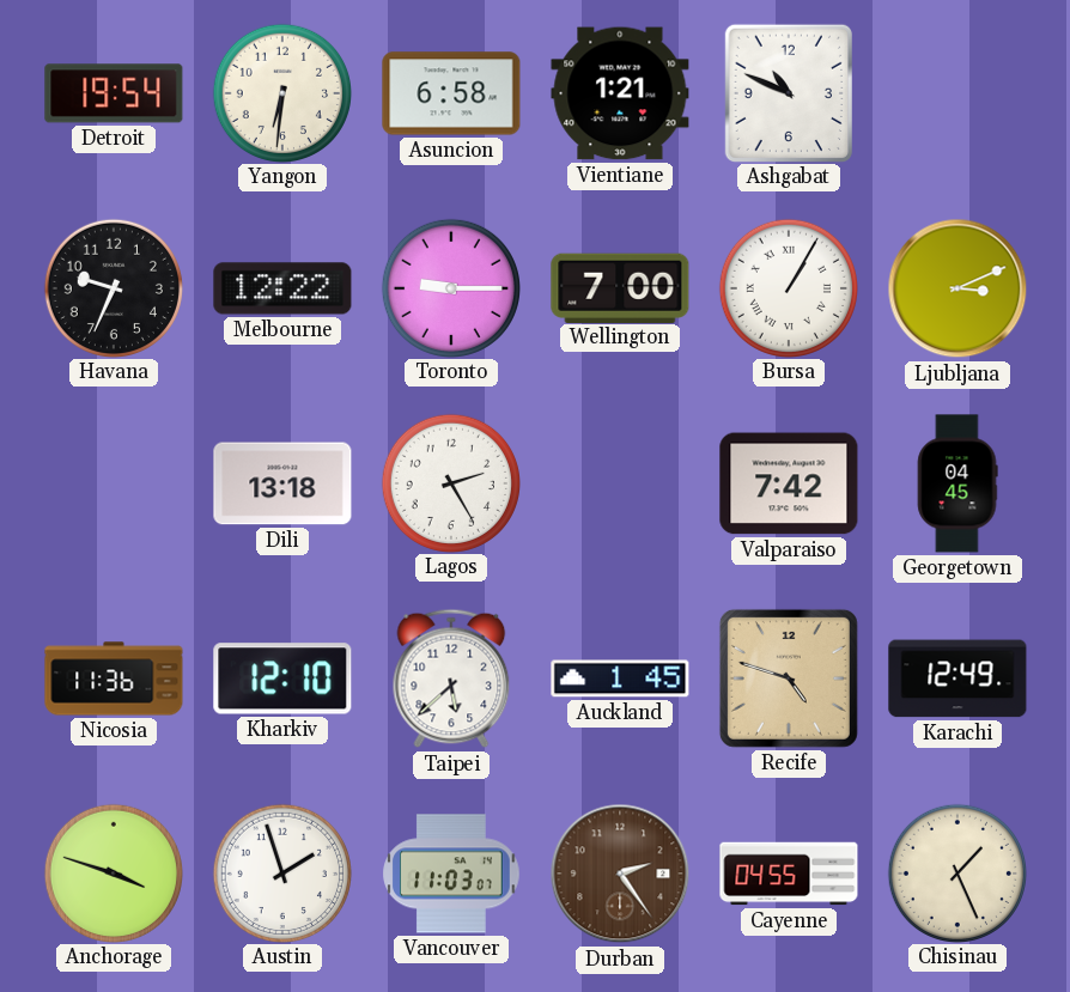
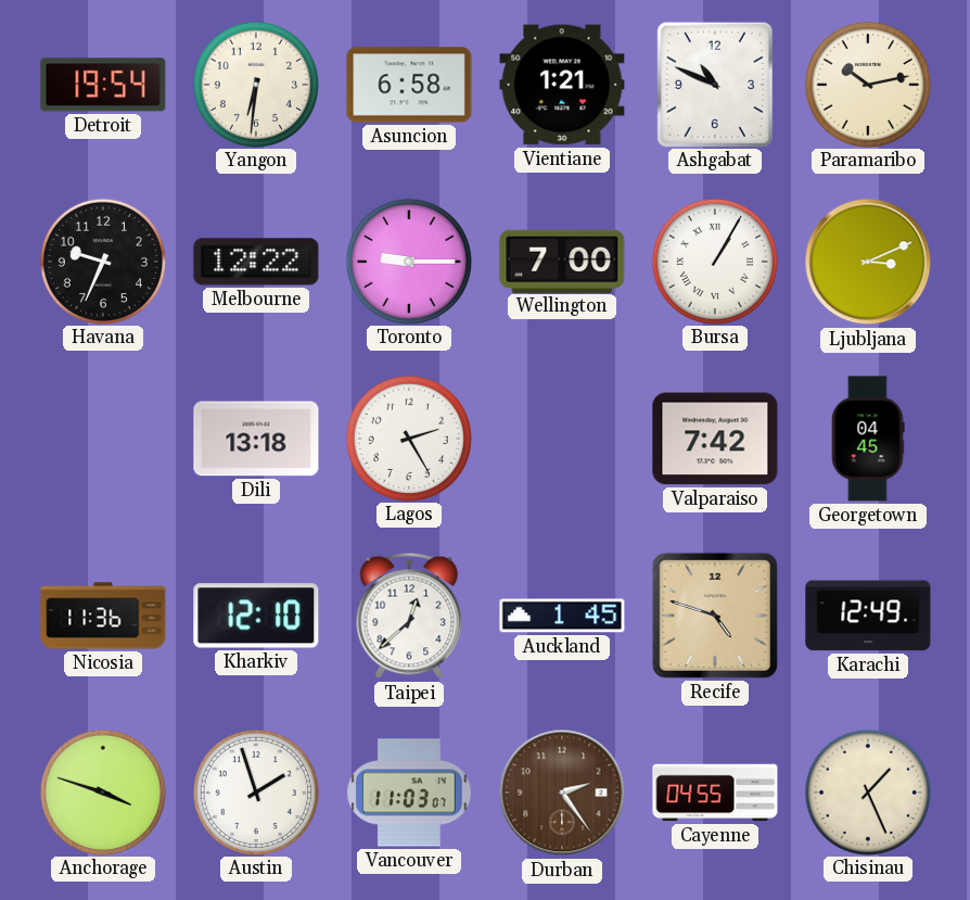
Paramaribo: none -> 10:13
Taipei: 5:38 -> 12:38
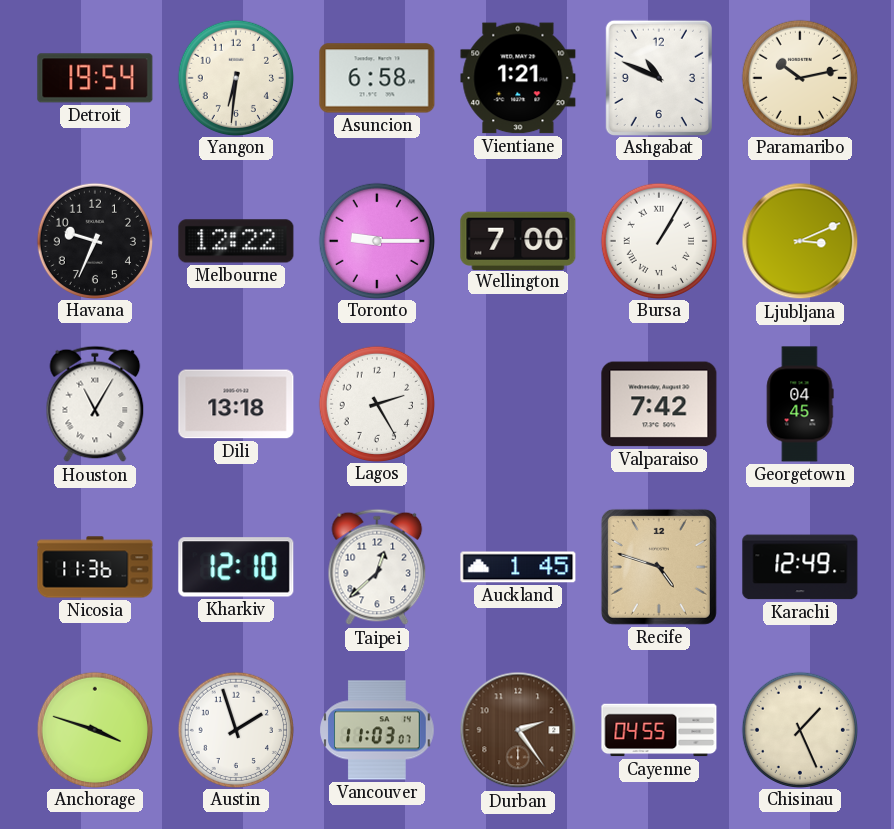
Houston: none -> 11:05
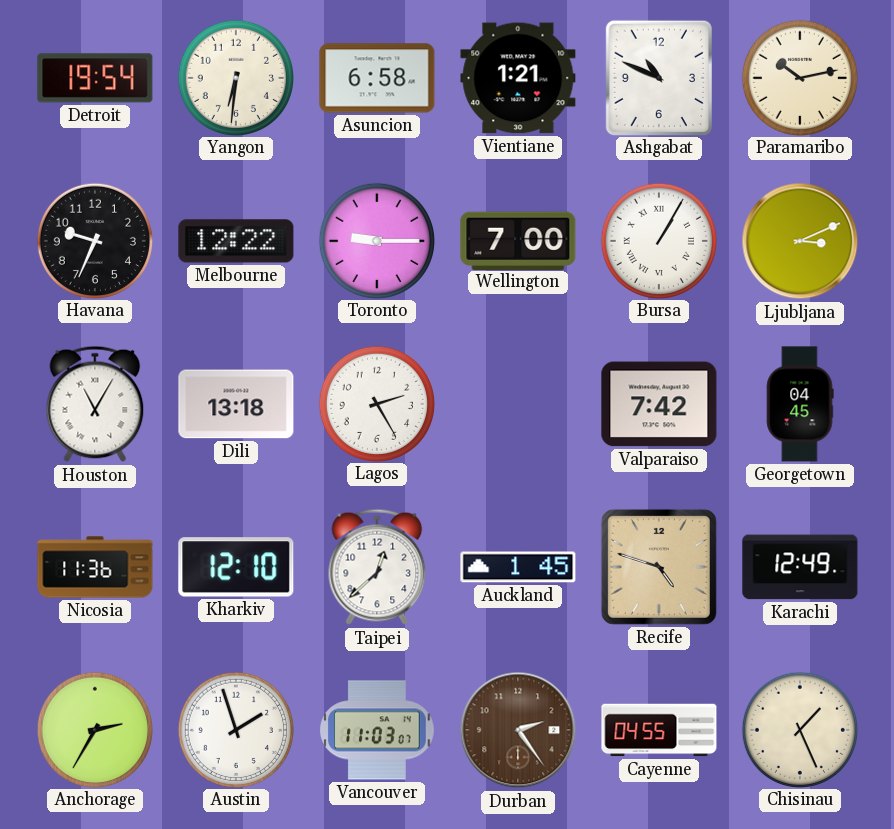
Anchorage: 3:48 -> 2:35
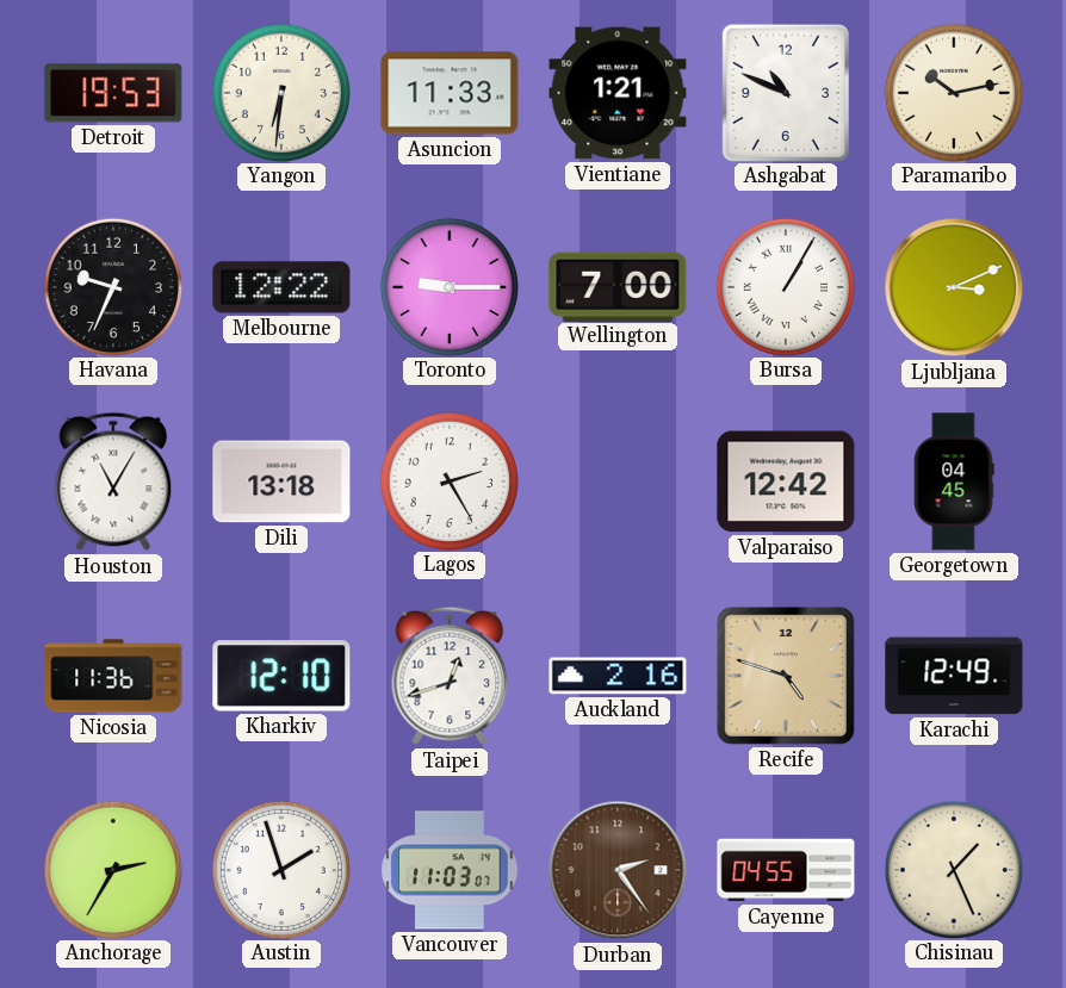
Detroit: 19:54 -> 19:53
Asuncion: 6:58 -> 11:33
Valparaiso: 7:42 -> 12:42
Taipei: 12:38 -> 12:42
Auckland: 1:45 -> 2:16
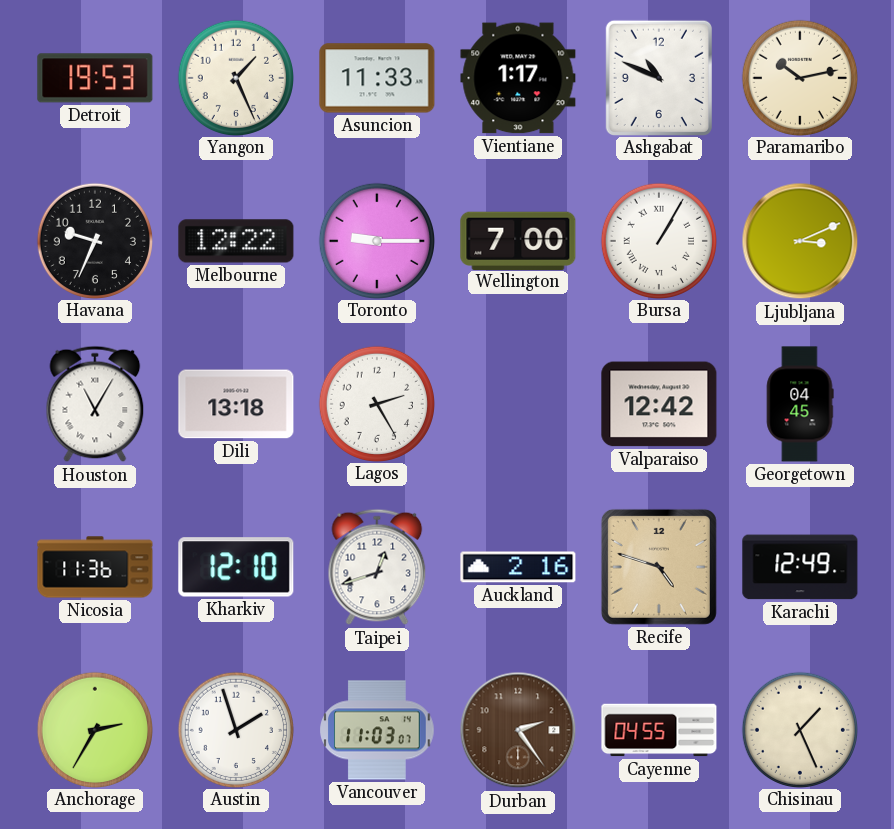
Yangon: 6:31 -> 1:26
Vientiane: 1:21 -> 1:17
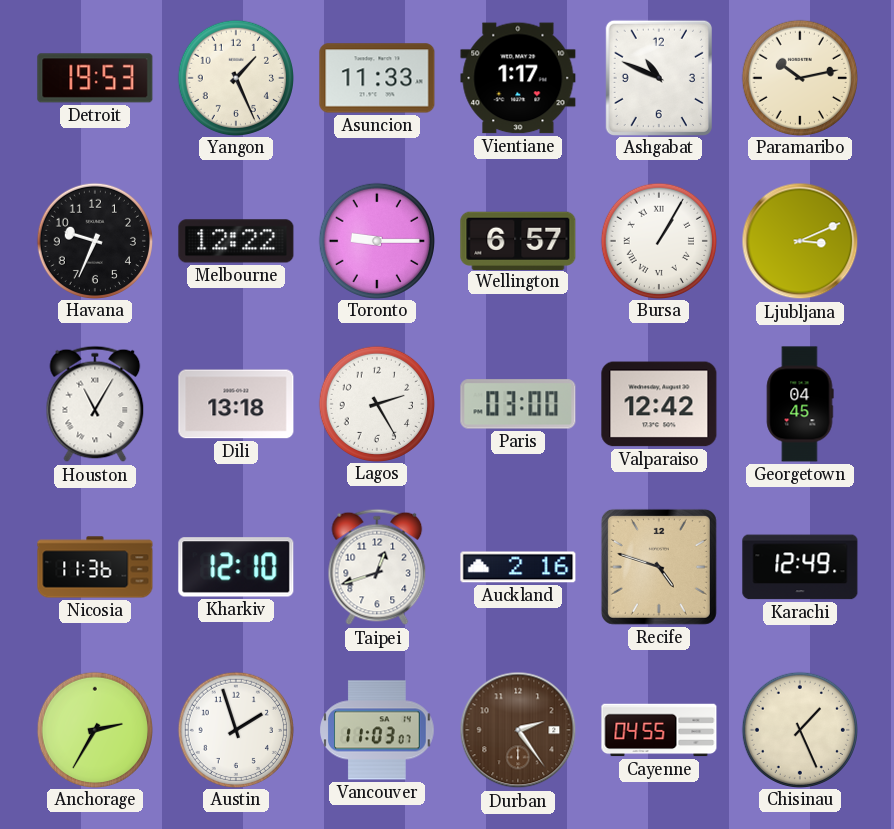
Wellington: 7:00 -> 6:57
Paris: none -> 03:00
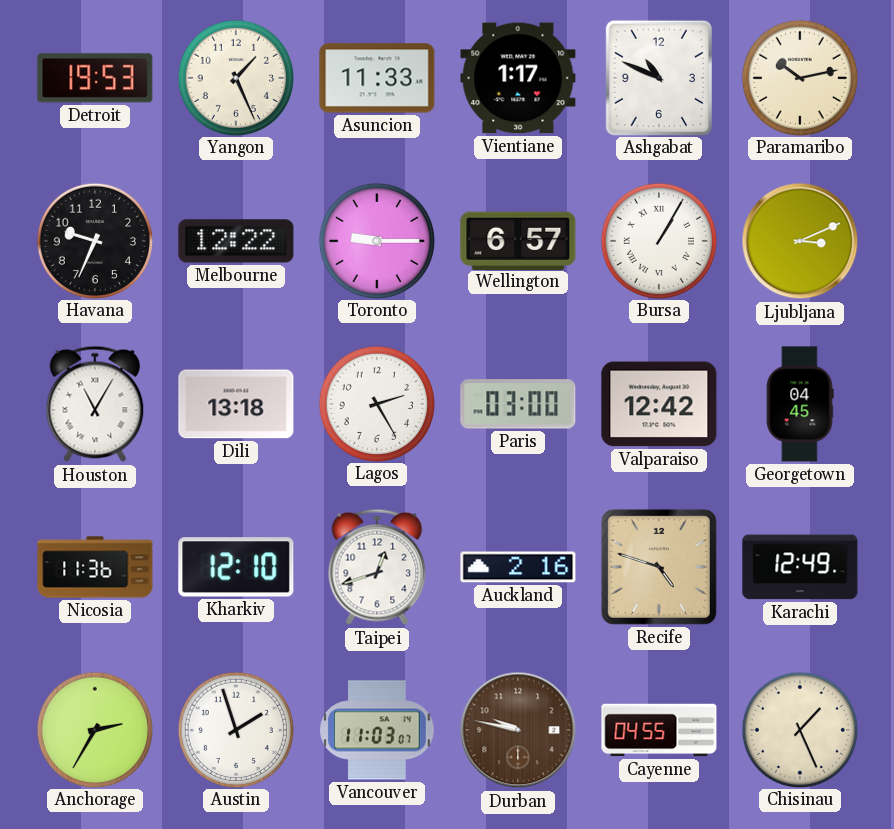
Durban: 2:24 -> 9:47
